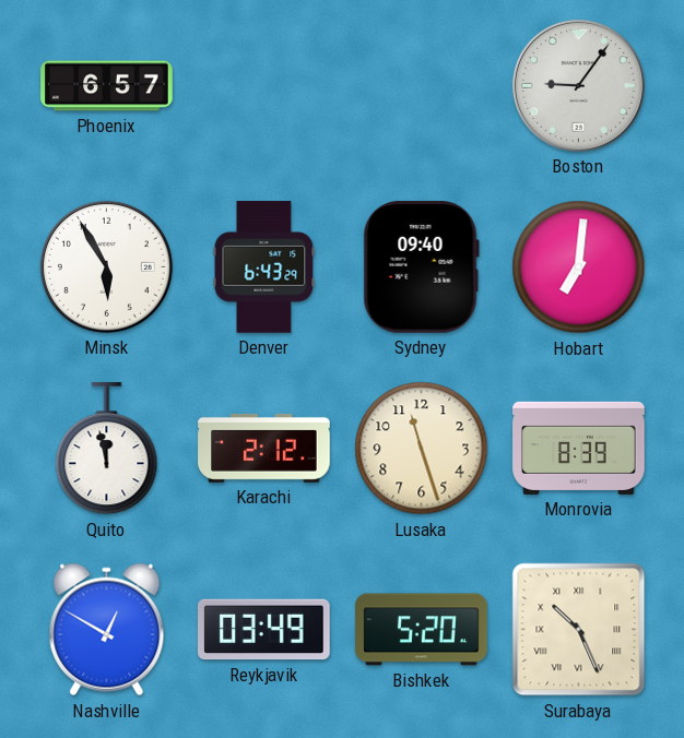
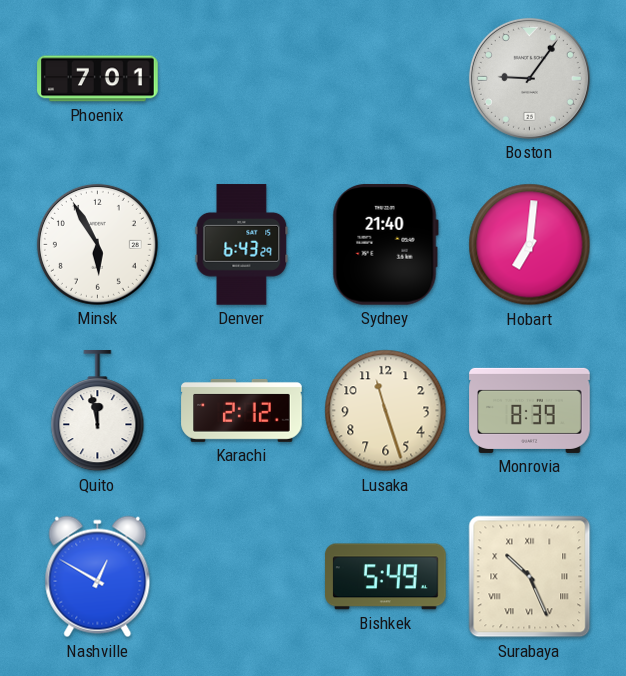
Phoenix: 6:57 -> 7:01
Sydney: 09:40 -> 21:40
Reykjavik: 03:49 -> none
Bishkek: 5:20 -> 5:49
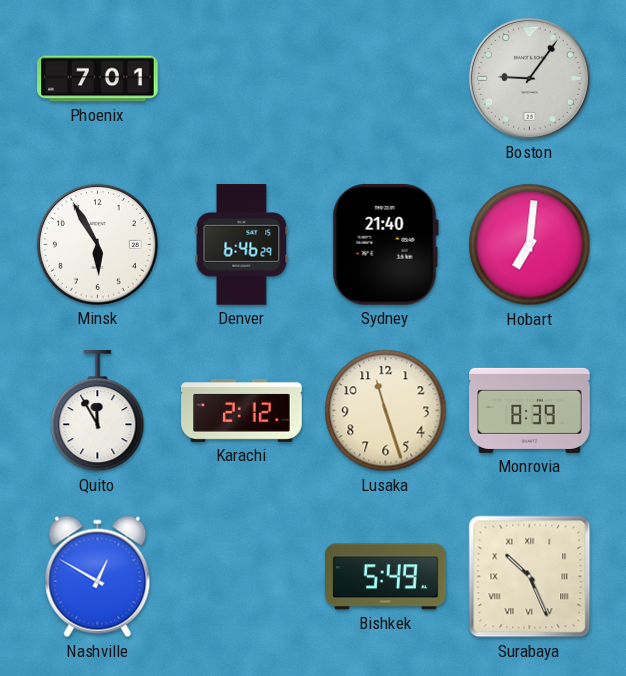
Denver: 6:43 -> 6:46
Quito: 11:58 -> 11:55
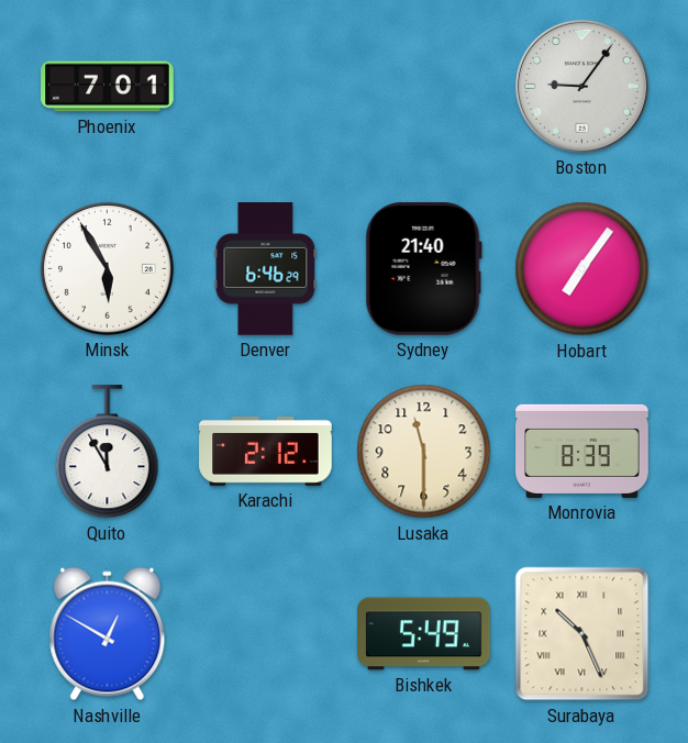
Hobart: 7:01 -> 7:06
Lusaka: 11:27 -> 11:30
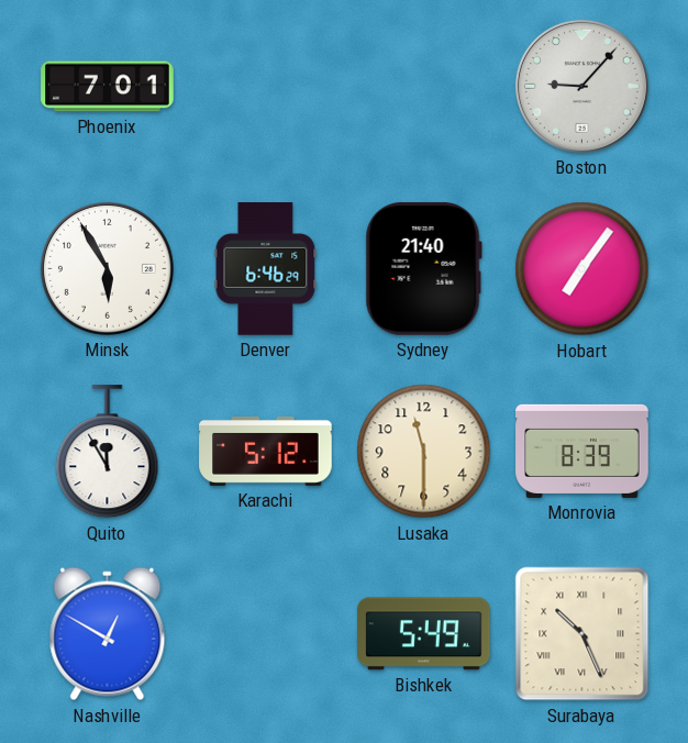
Boston: 9:06 -> 9:07
Karachi: 2:12 -> 5:12
